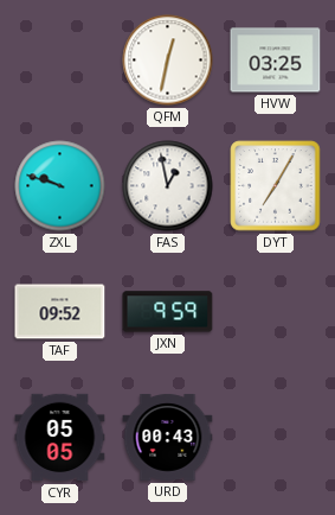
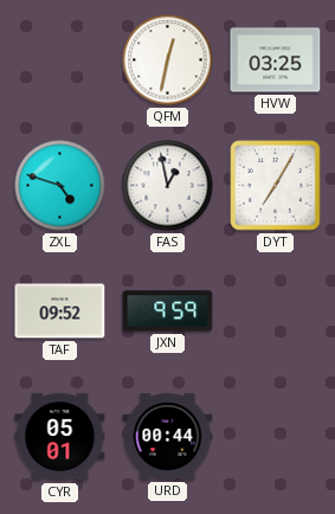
ZXL: 9:48 -> 4:48
CYR: 05:05 -> 05:01
URD: 00:43 -> 00:44
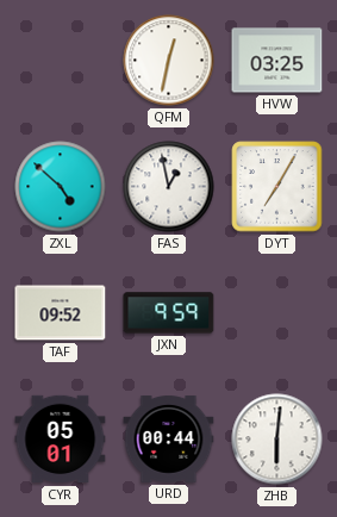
ZXL: 4:48 -> 4:52
ZHB: none -> 6:01
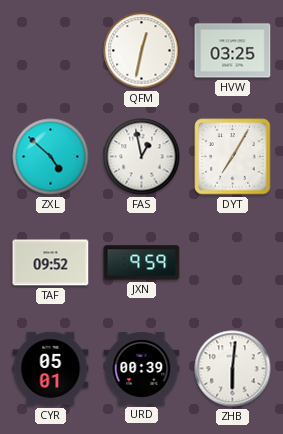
URD: 00:44 -> 00:39
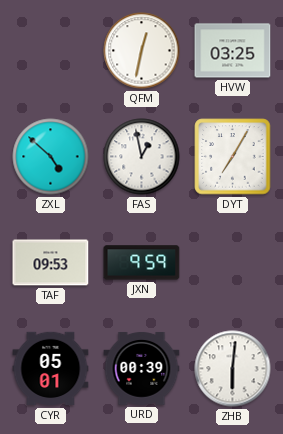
TAF: 09:52 -> 09:53
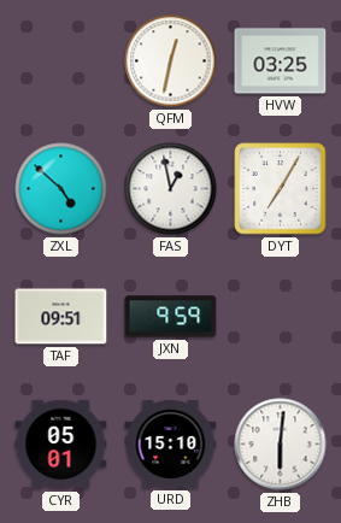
TAF: 09:53 -> 09:51
URD: 00:39 -> 15:10
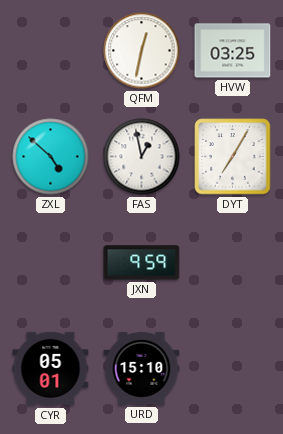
TAF: 09:51 -> none
ZHB: 6:01 -> none
